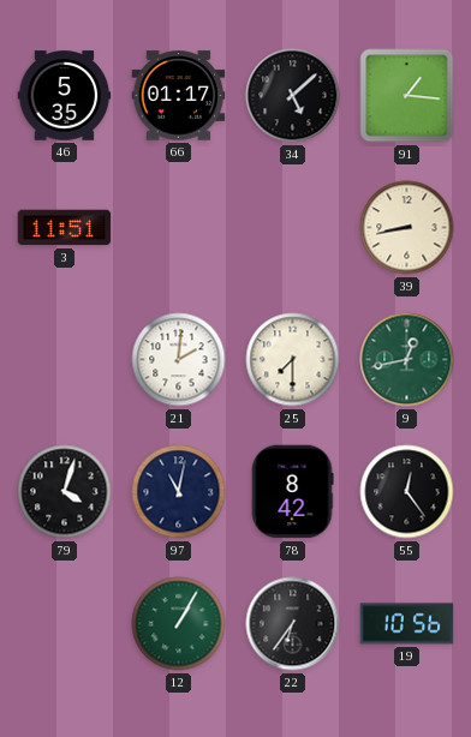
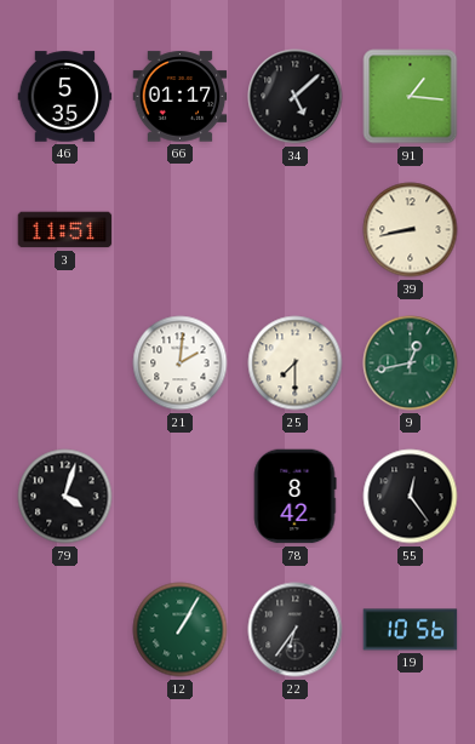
97: 11:02 -> none
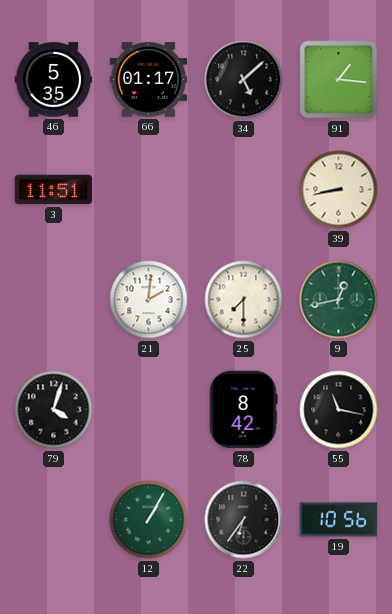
55: 12:24 -> 11:17
